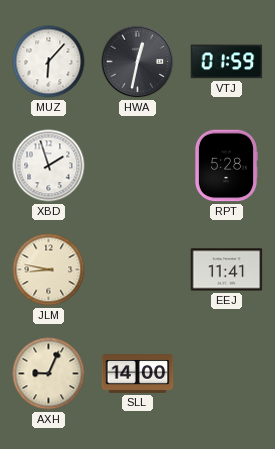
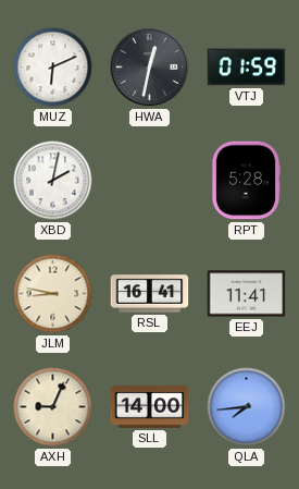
MUZ: 6:07 -> 6:11
XBD: 1:57 -> 2:02
RSL: none -> 16:41
QLA: none -> 7:44
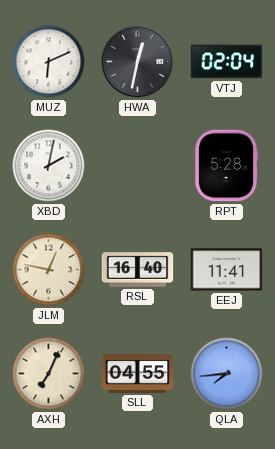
VTJ: 01:59 -> 02:04
JLM: 8:47 -> 12:47
RSL: 16:41 -> 16:40
AXH: 9:04 -> 7:04
SLL: 14:00 -> 04:55
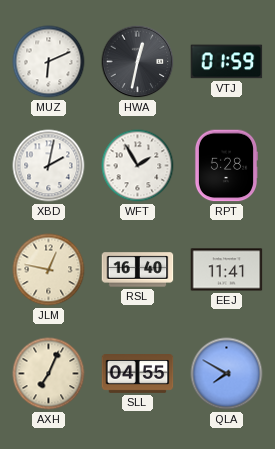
VTJ: 02:04 -> 01:59
WFT: none -> 1:55
QLA: 7:44 -> 7:50
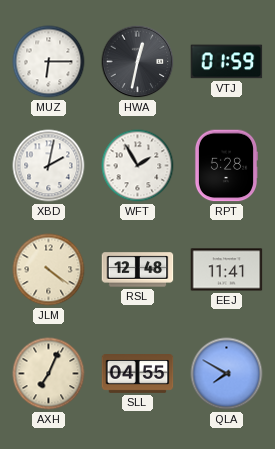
MUZ: 6:11 -> 6:15
JLM: 12:47 -> 4:21
RSL: 16:40 -> 12:48
